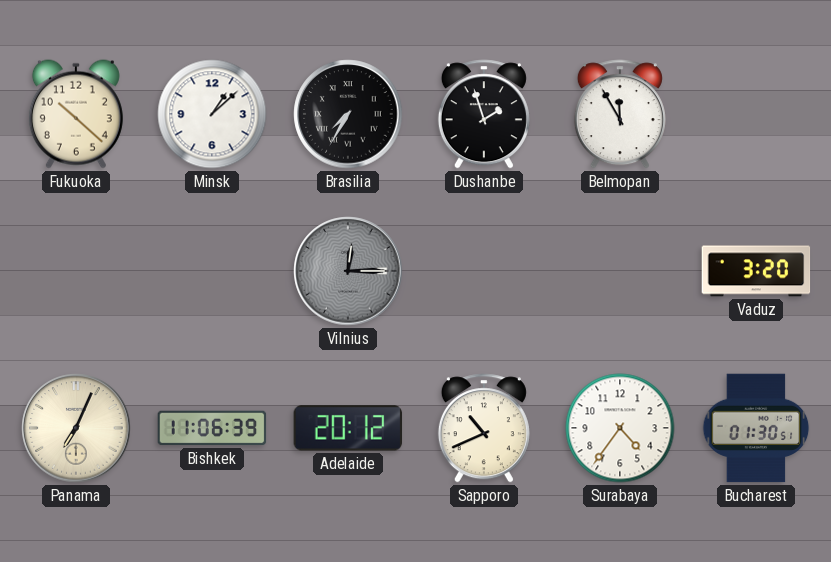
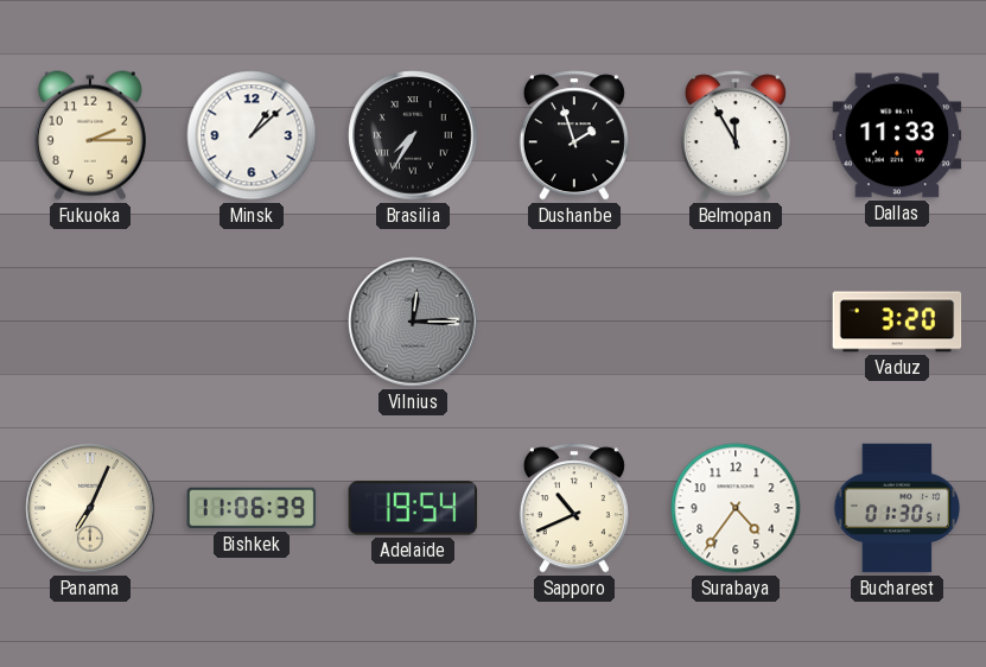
Fukuoka: 10:22 -> 2:15
Dallas: none -> 11:33
Adelaide: 20:12 -> 19:54
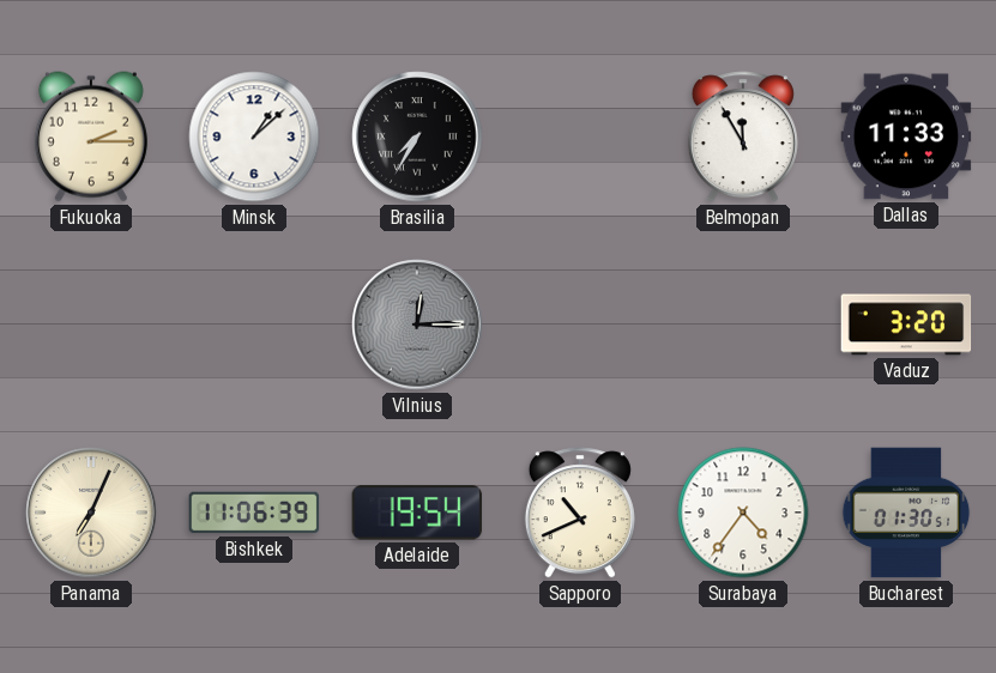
Dushanbe: 1:57 -> none
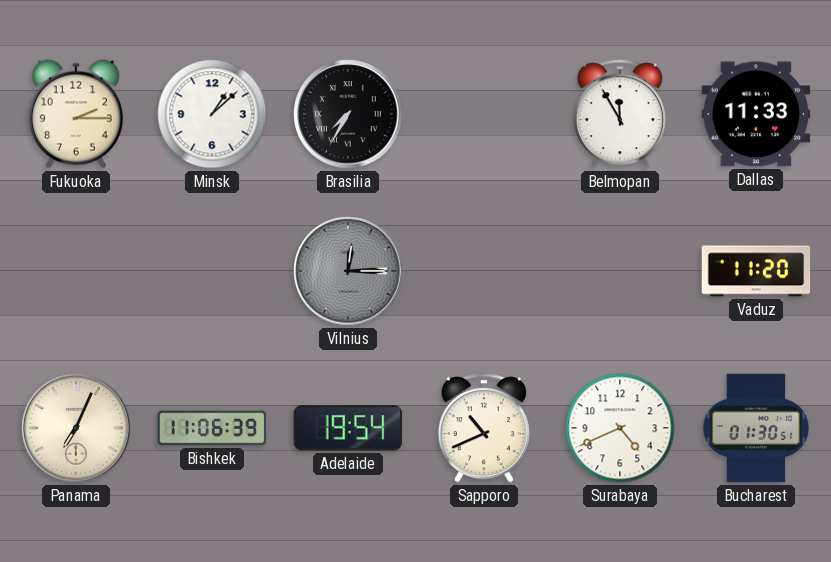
Vaduz: 3:20 -> 11:20
Surabaya: 4:36 -> 4:41
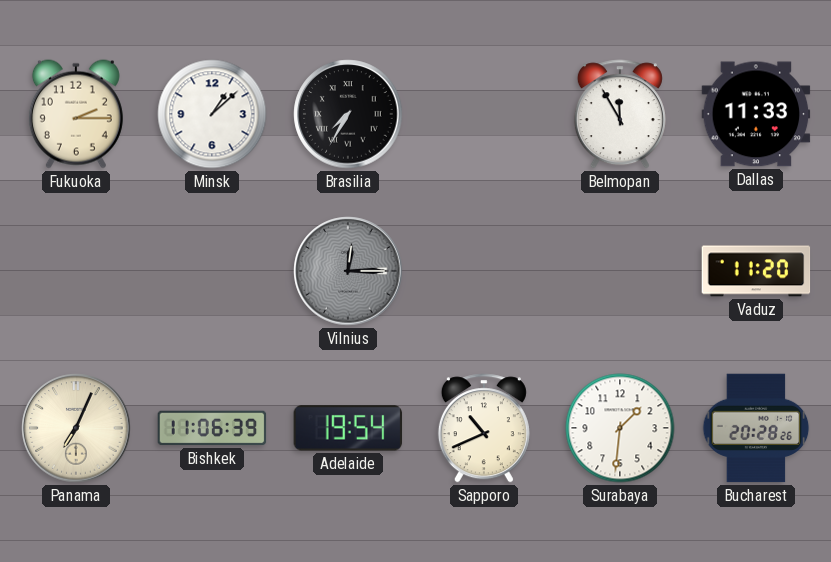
Surabaya: 4:41 -> 1:31
Bucharest: 01:30 -> 20:28
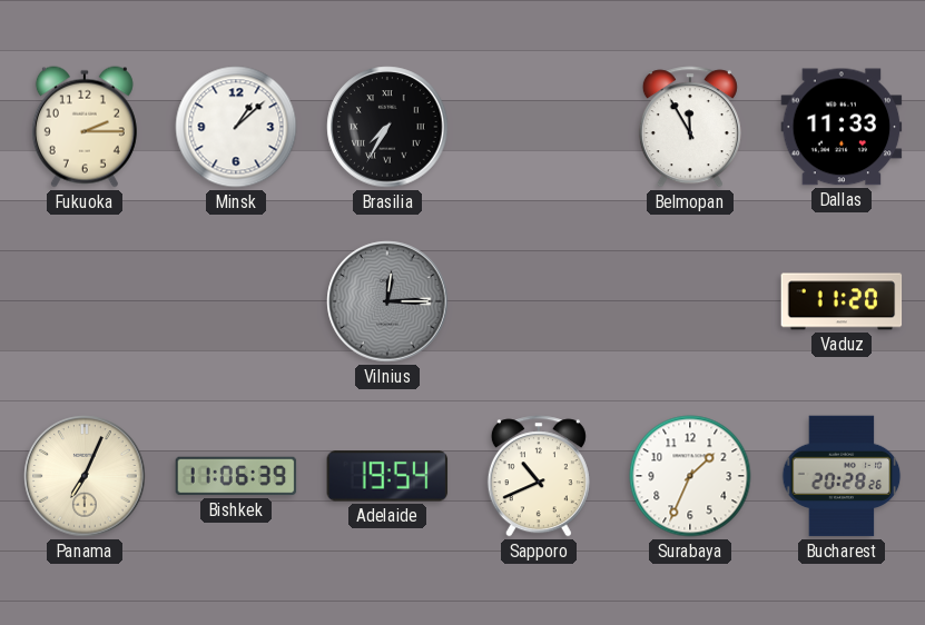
Surabaya: 1:31 -> 1:34
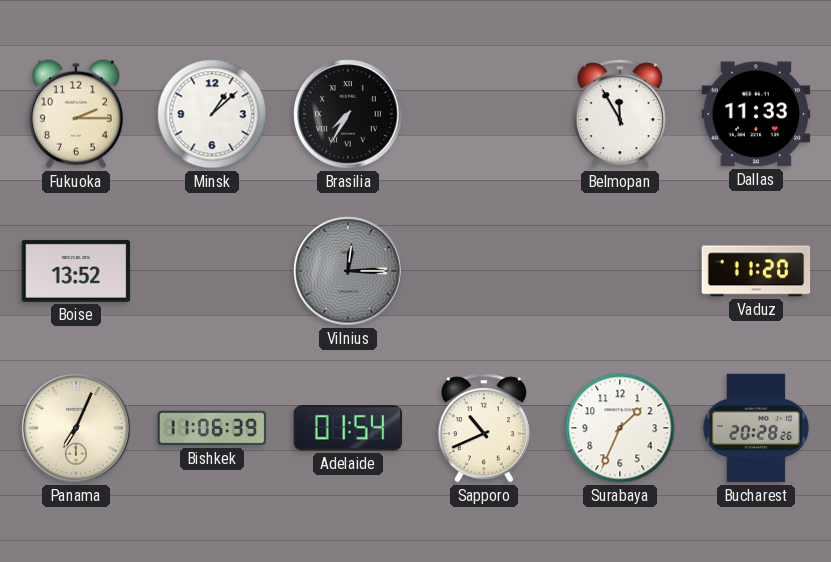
Boise: none -> 13:52
Adelaide: 19:54 -> 01:54
